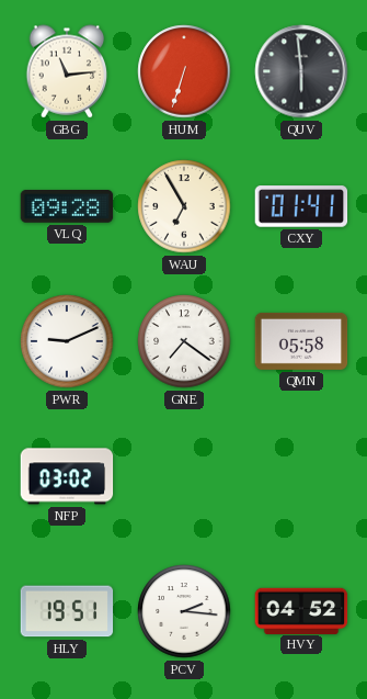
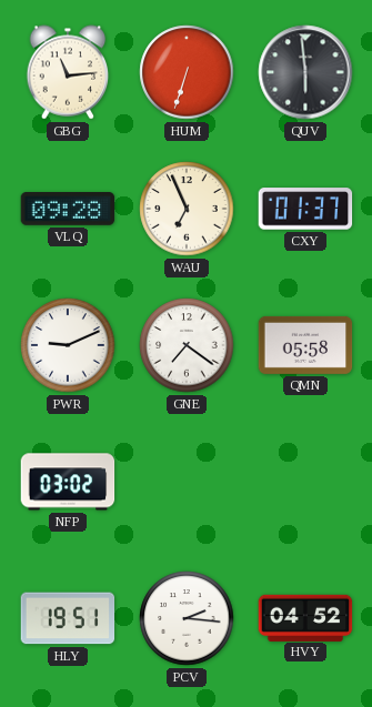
WAU: 6:55 -> 6:56
CXY: 01:41 -> 01:37
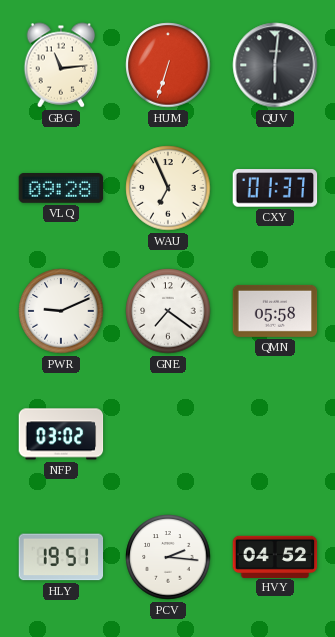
QUV: 5:59 -> 6:01
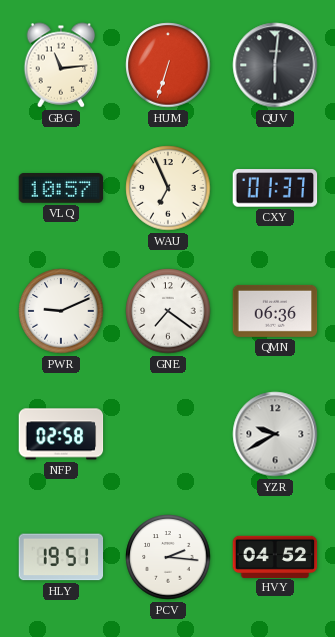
VLQ: 09:28 -> 10:57
QMN: 05:58 -> 06:36
NFP: 03:02 -> 02:58
YZR: none -> 9:40
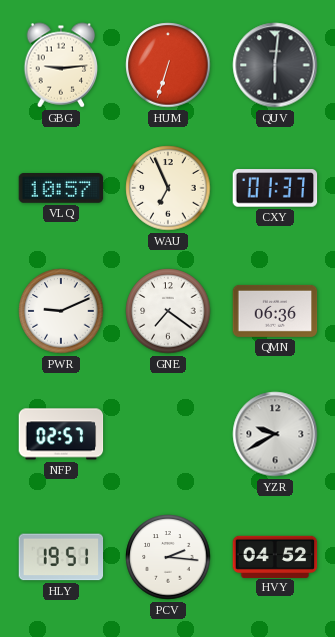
GBG: 11:14 -> 9:14
NFP: 02:58 -> 02:57
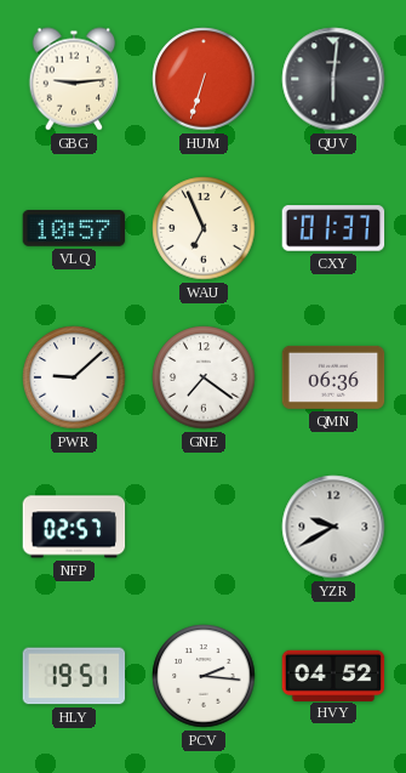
PWR: 9:11 -> 9:08
